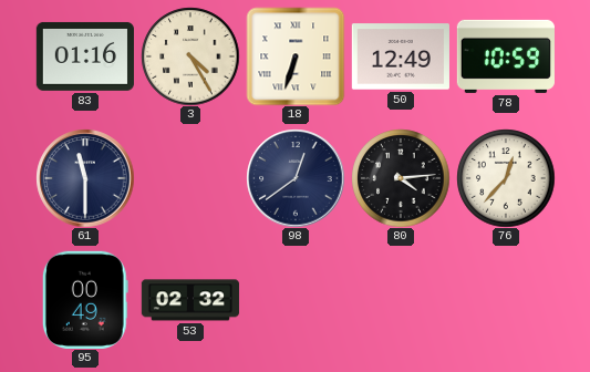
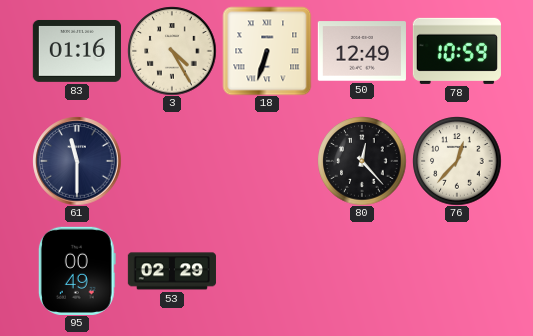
98: 12:39 -> none
80: 4:14 -> 12:23
53: 02:32 -> 02:29
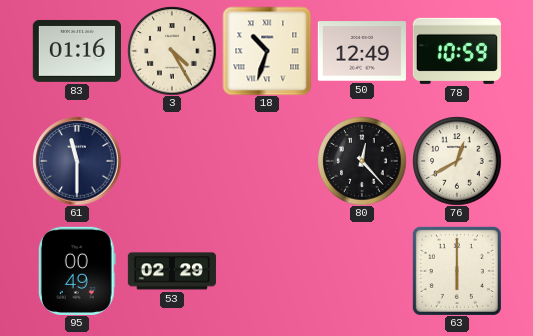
18: 6:33 -> 10:33
76: 12:37 -> 12:40
63: none -> 6:00
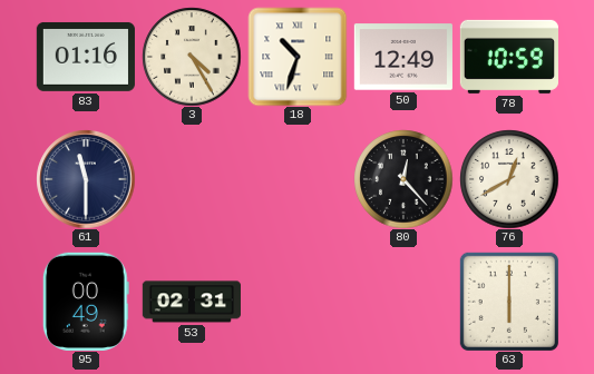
53: 02:29 -> 02:31
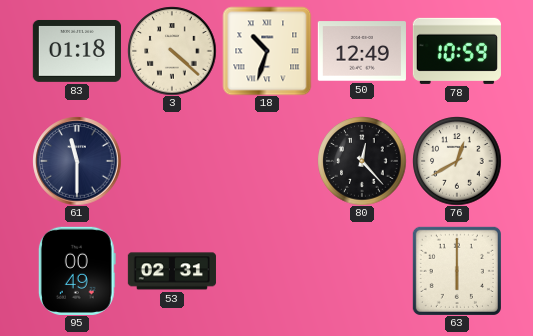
83: 01:16 -> 01:18
3: 4:25 -> 4:22
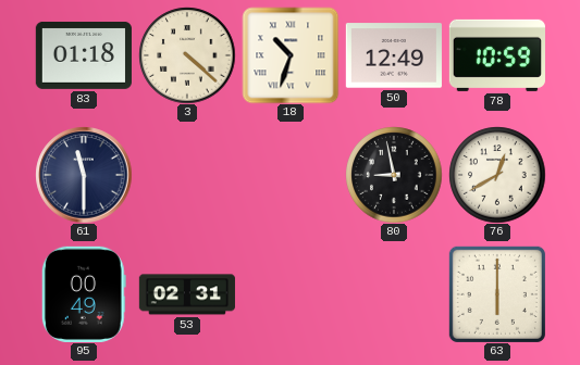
80: 12:23 -> 8:58
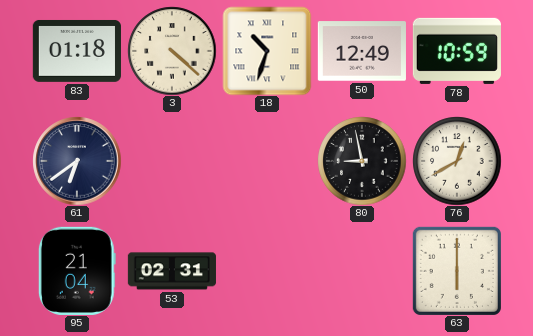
61: 11:30 -> 6:39
95: 00:49 -> 21:04
